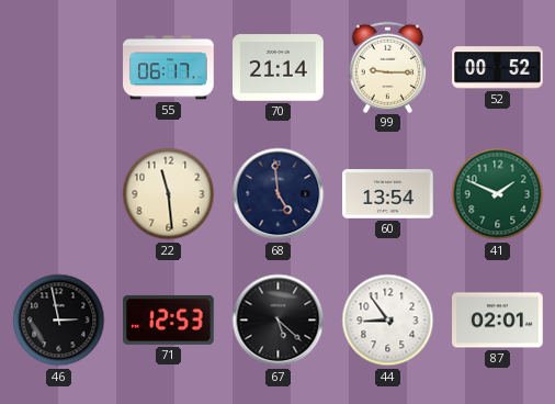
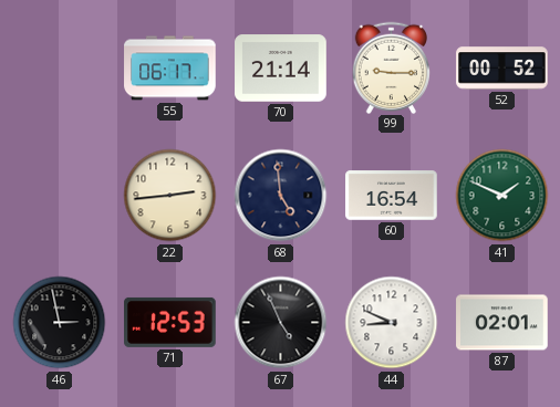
22: 11:29 -> 2:44
60: 13:54 -> 16:54
67: 5:22 -> 4:56
44: 8:54 -> 8:49
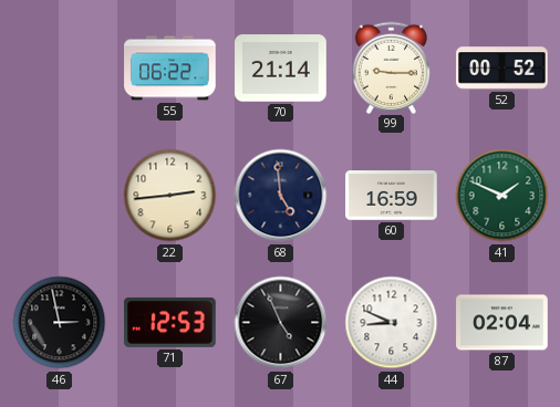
55: 06:17 -> 06:22
60: 16:54 -> 16:59
87: 02:01 -> 02:04
